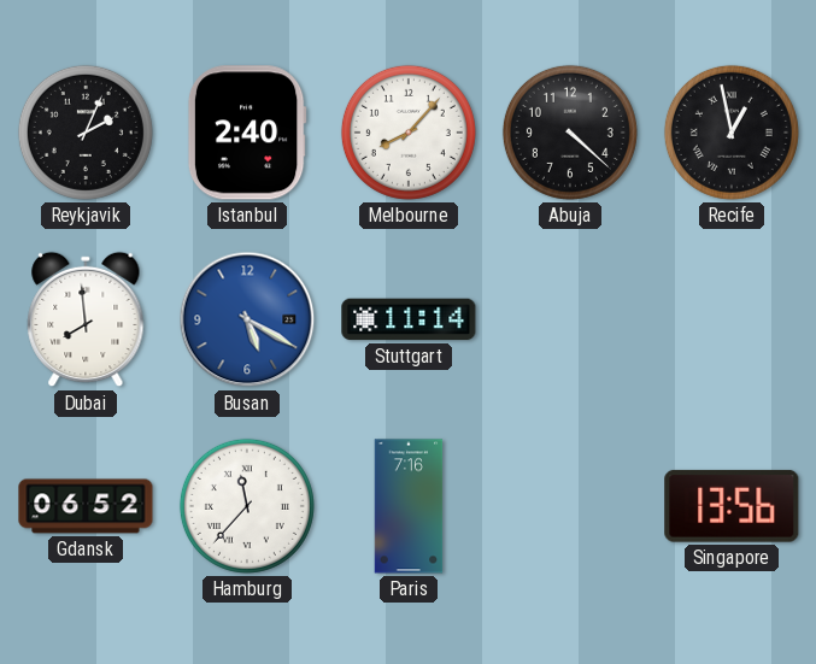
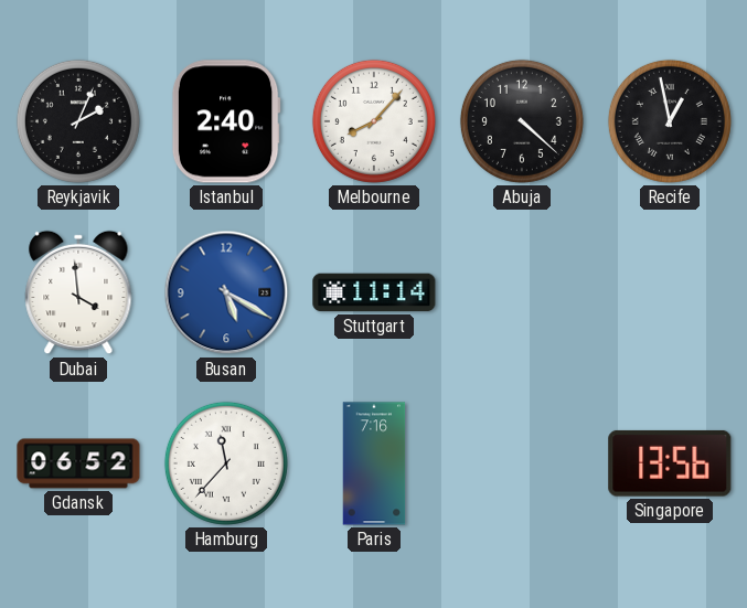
Dubai: 7:59 -> 3:59
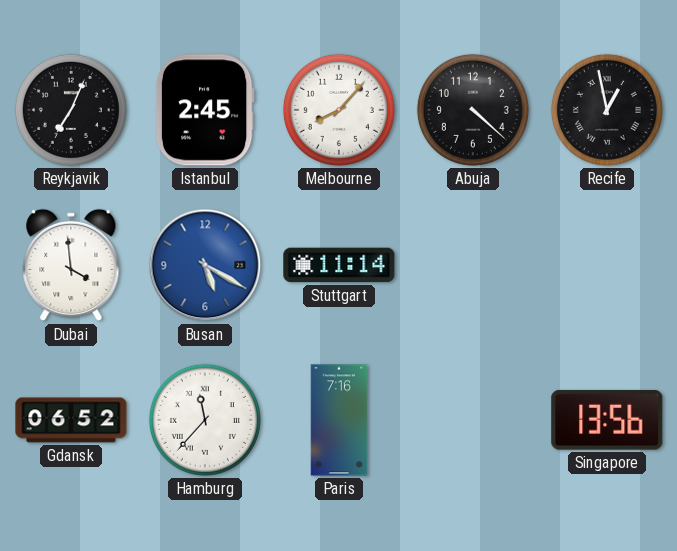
Reykjavik: 2:04 -> 7:04
Istanbul: 2:40 -> 2:45
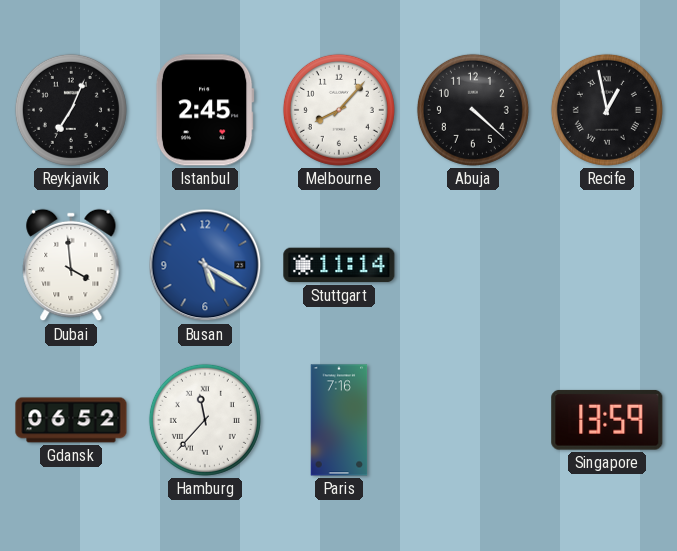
Singapore: 13:56 -> 13:59
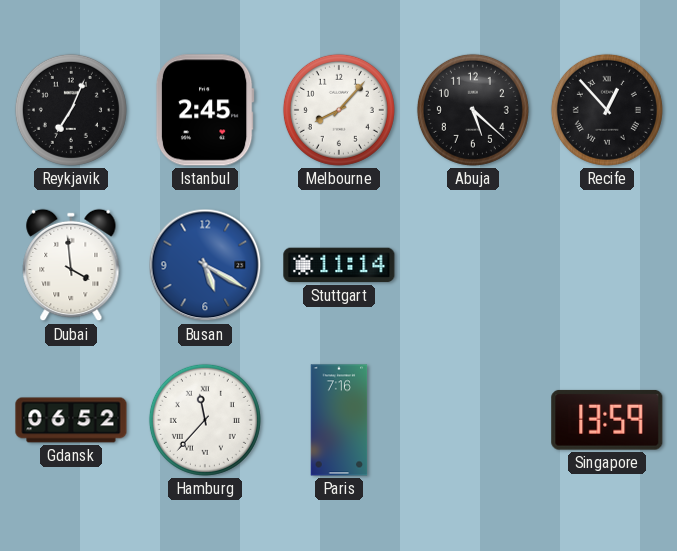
Abuja: 4:22 -> 5:22
Recife: 12:58 -> 12:53
